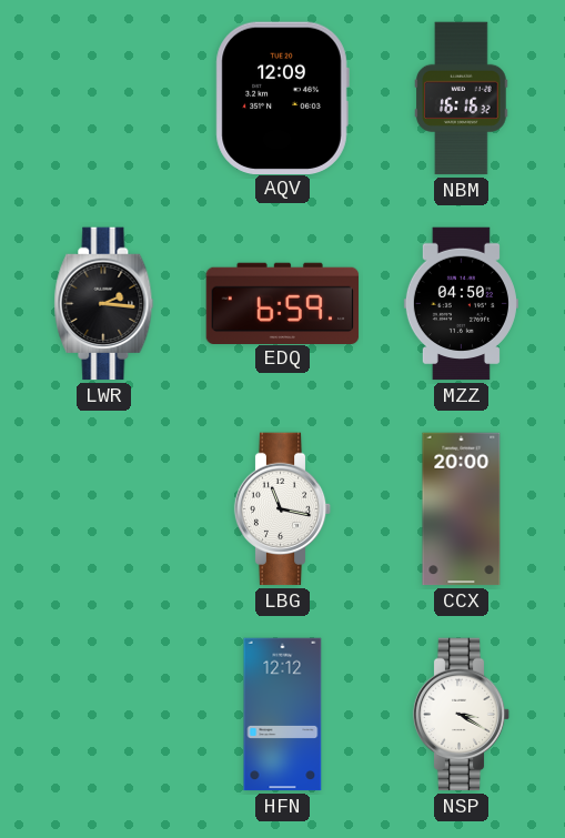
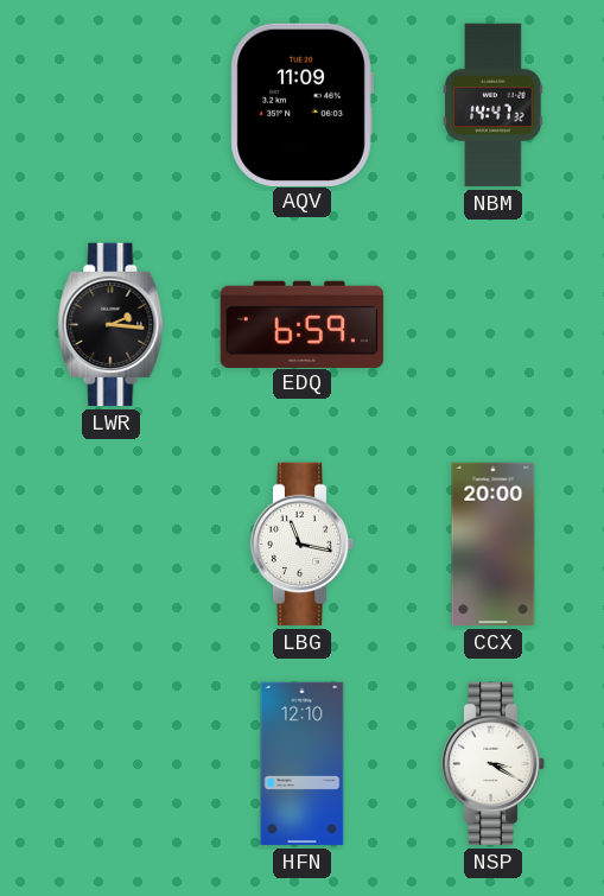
AQV: 12:09 -> 11:09
NBM: 16:16 -> 14:47
MZZ: 04:50 -> none
HFN: 12:12 -> 12:10
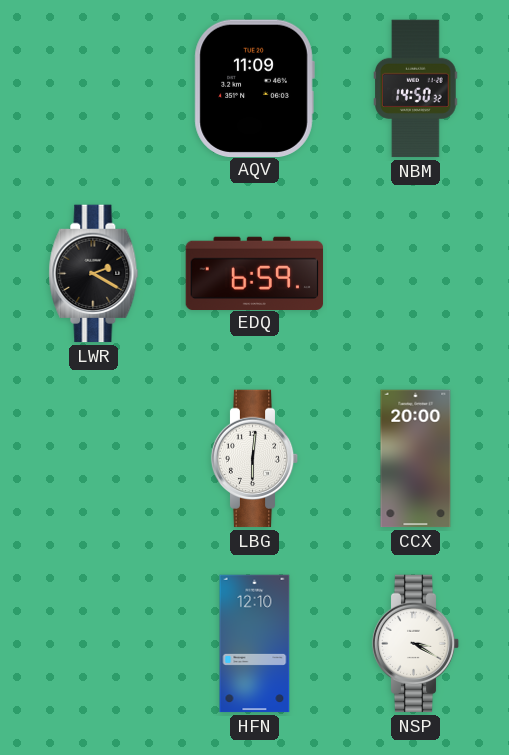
NBM: 14:47 -> 14:50
LWR: 2:16 -> 2:20
LBG: 11:17 -> 6:01
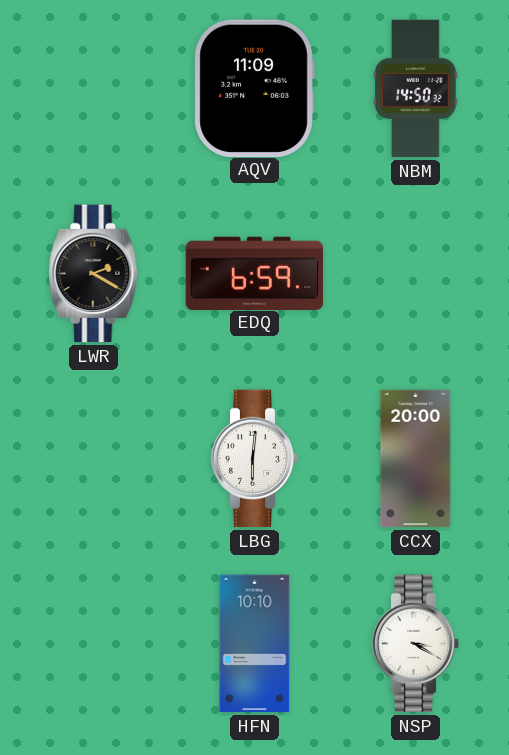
HFN: 12:10 -> 10:10
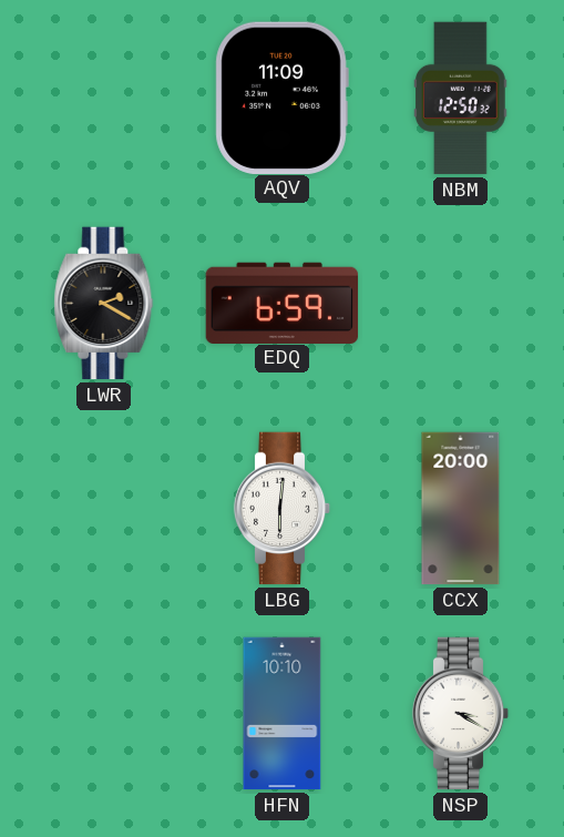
NBM: 14:50 -> 12:50
